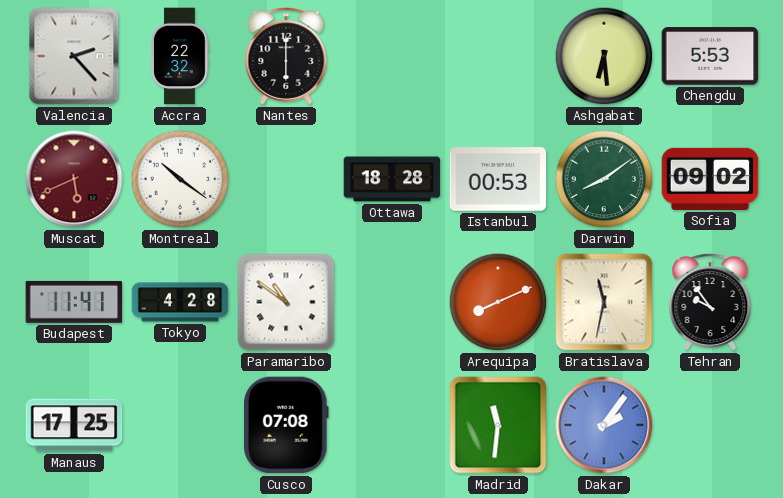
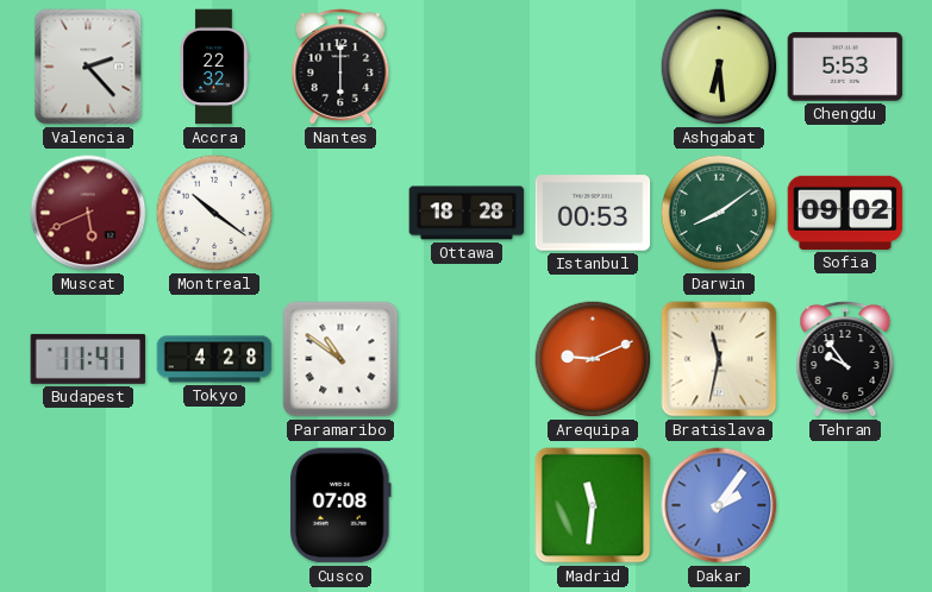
Arequipa: 8:11 -> 9:11
Manaus: 17:25 -> none
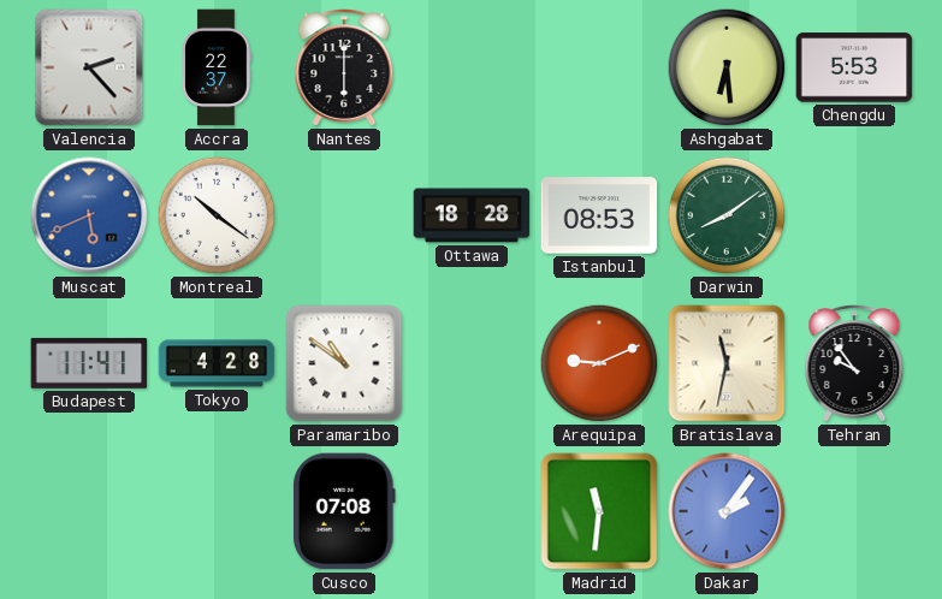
Accra: 22:32 -> 22:37
Muscat dial: burgundy -> blue
Istanbul: 00:53 -> 08:53
Sofia: 09:02 -> none
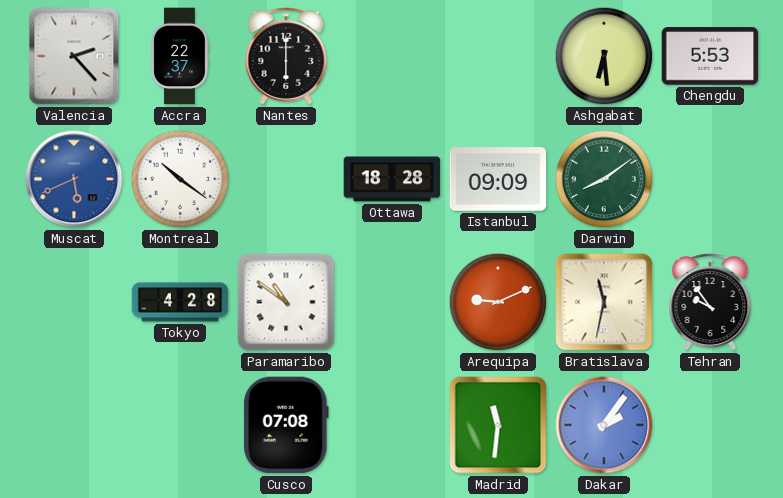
Istanbul: 08:53 -> 09:09
Budapest: 11:41 -> none
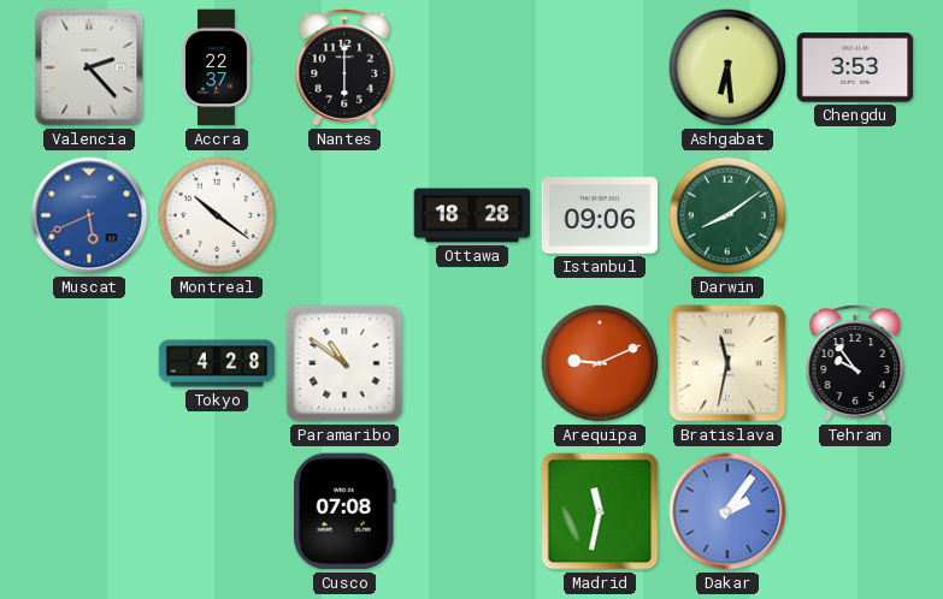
Chengdu: 5:53 -> 3:53
Istanbul: 09:09 -> 09:06
Madrid: 11:31 -> 11:32
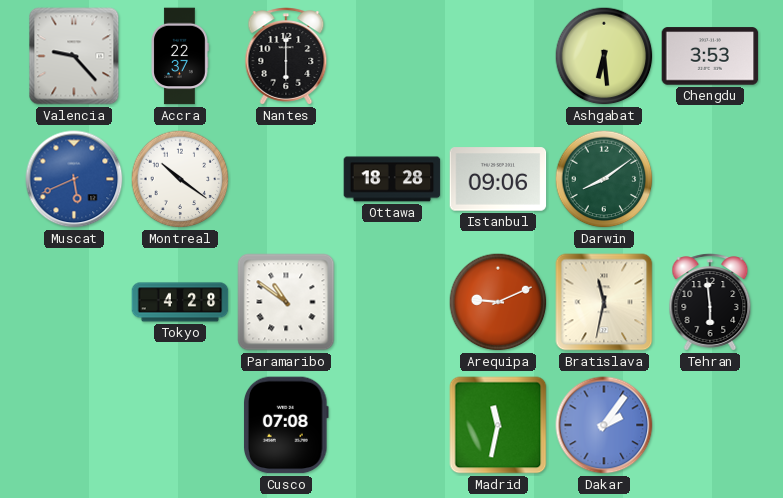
Valencia: 2:23 -> 9:23
Tehran: 9:54 -> 5:59
